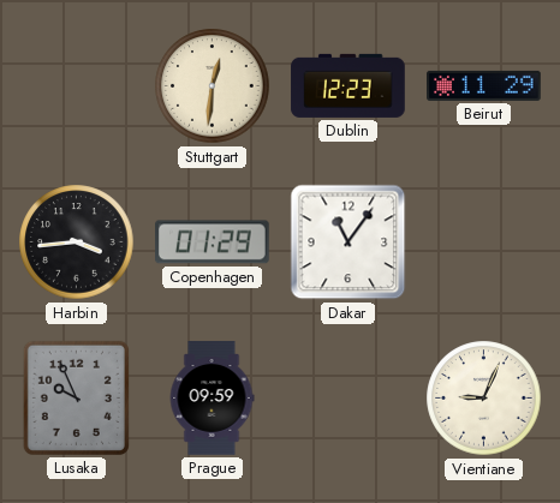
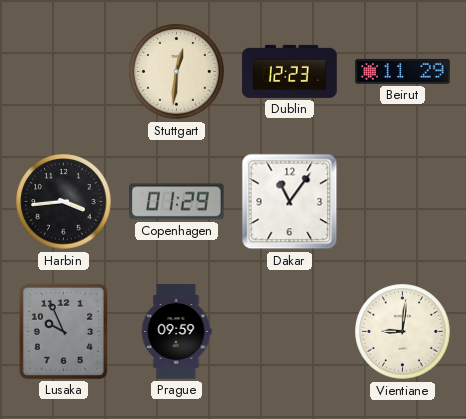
Vientiane: 9:04 -> 9:01
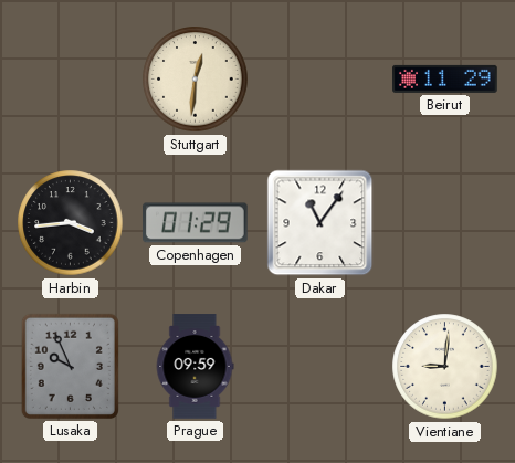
Dublin: 12:23 -> none
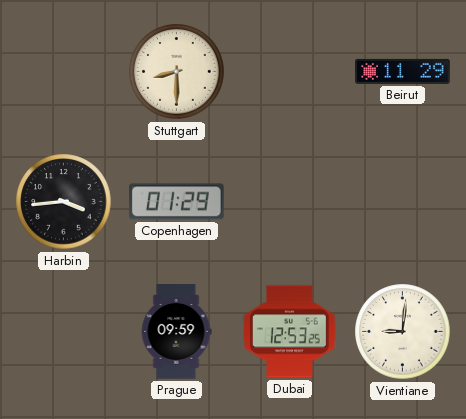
Stuttgart: 12:31 -> 8:30
Dakar: 11:06 -> none
Lusaka: 9:56 -> none
Dubai: none -> 12:53
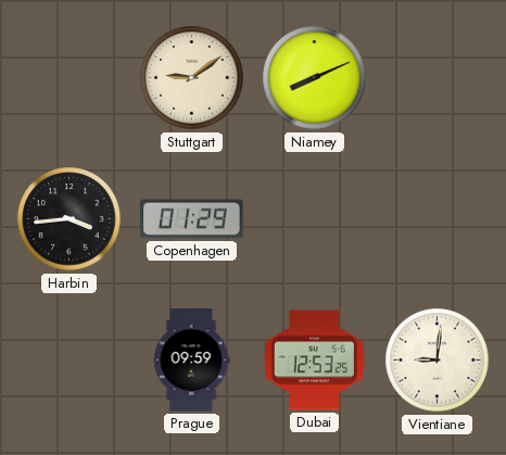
Stuttgart: 8:30 -> 9:09
Niamey: none -> 8:11
Beirut: 11:29 -> none
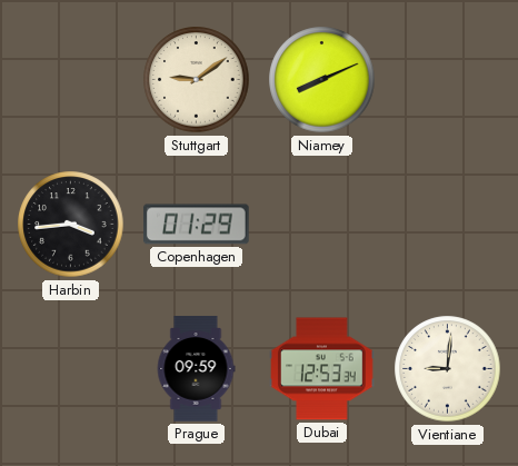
Dubai: 12:53:25 -> 12:53:34
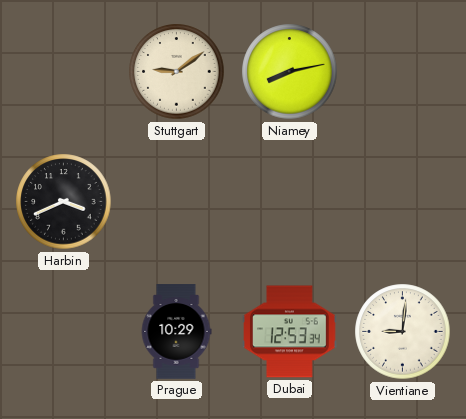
Niamey: 8:11 -> 8:13
Harbin: 3:44 -> 3:41
Copenhagen: 01:29 -> none
Prague: 09:59 -> 10:29
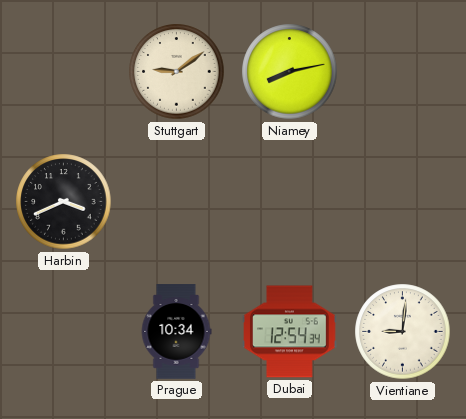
Prague: 10:29 -> 10:34
Dubai: 12:53 -> 12:54
